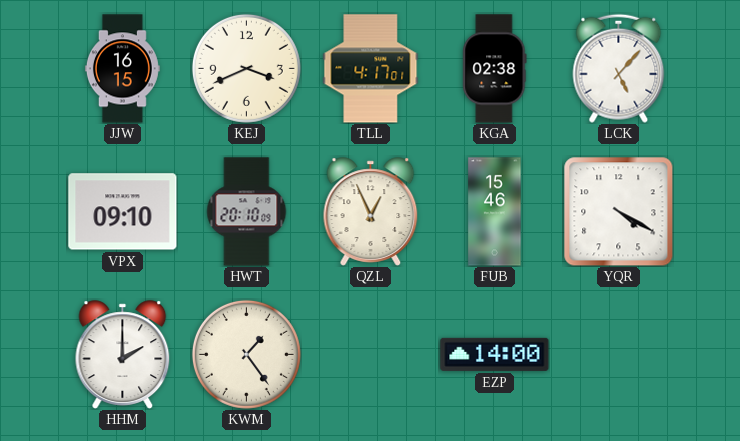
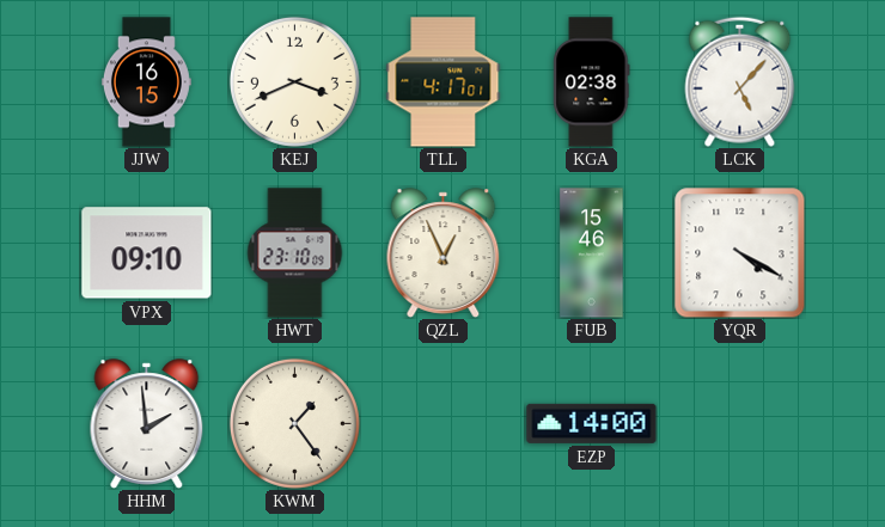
HWT: 20:10 -> 23:10
HHM: 2:00 -> 1:59
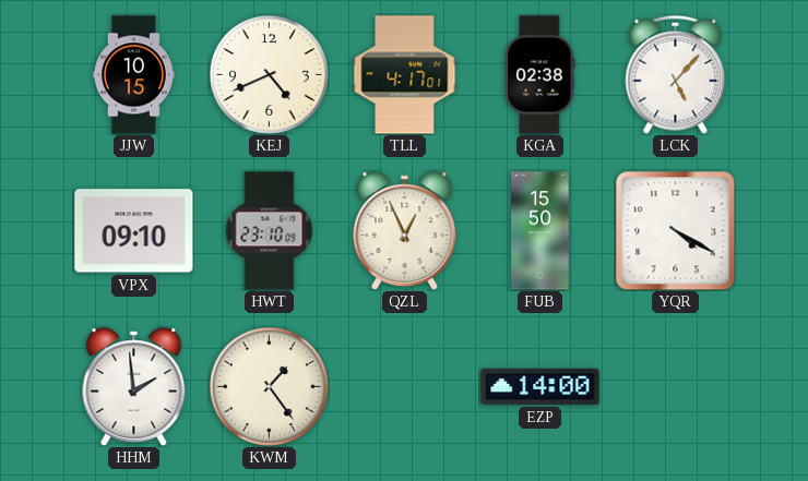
JJW: 16:15 -> 10:15
KEJ: 3:41 -> 4:41
FUB: 15:46 -> 15:50
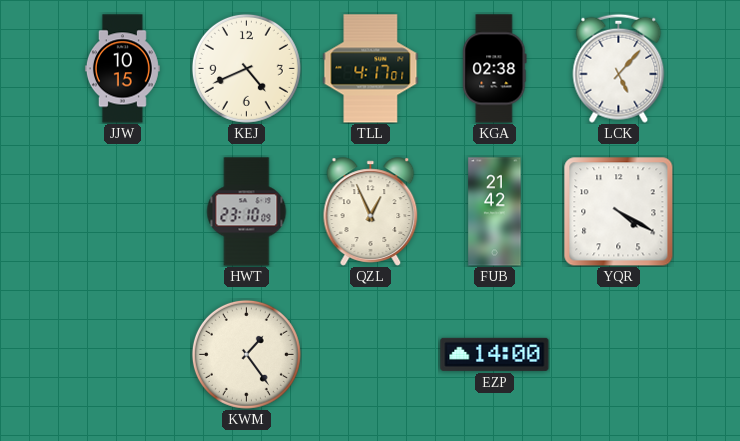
VPX: 09:10 -> none
FUB: 15:50 -> 21:42
HHM: 1:59 -> none
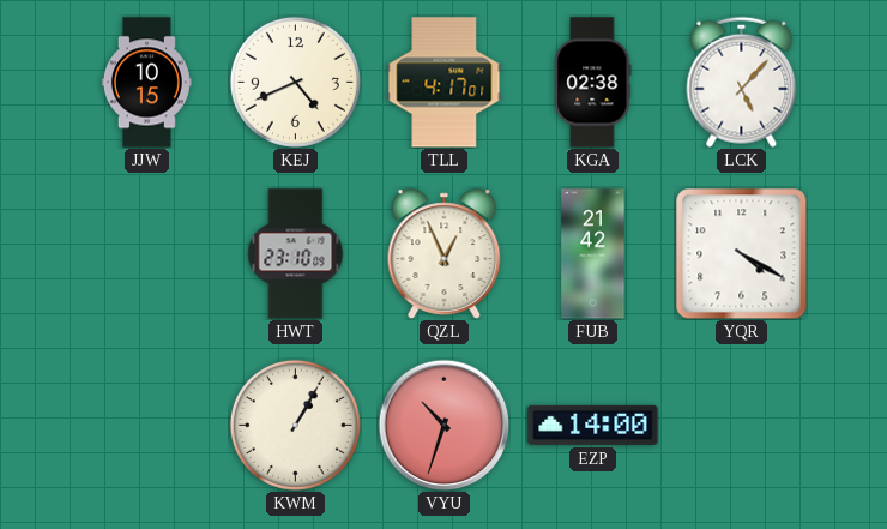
KWM: 1:24 -> 1:05
VYU: none -> 10:33
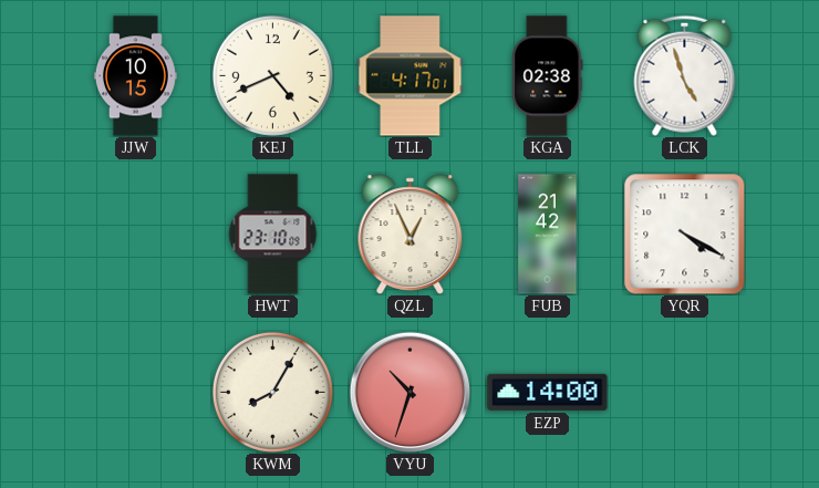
LCK: 5:07 -> 4:57
KWM: 1:05 -> 8:05
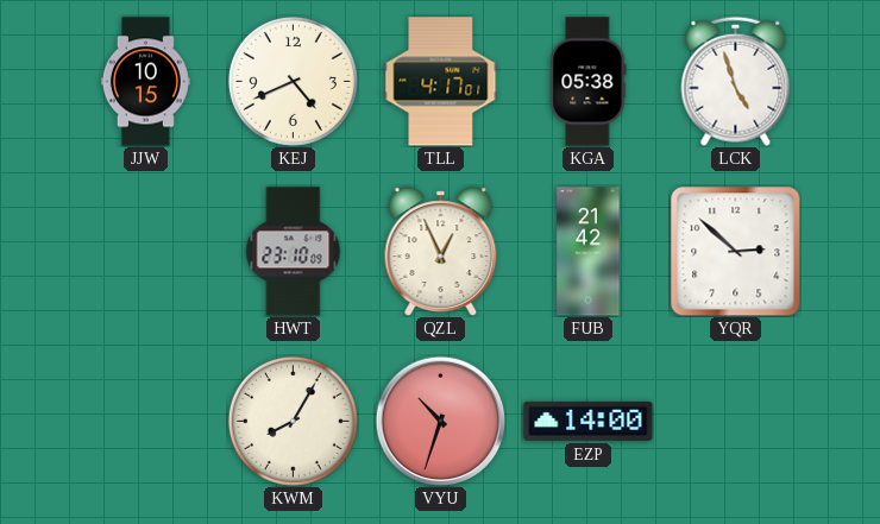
KGA: 02:38 -> 05:38
YQR: 4:20 -> 2:52
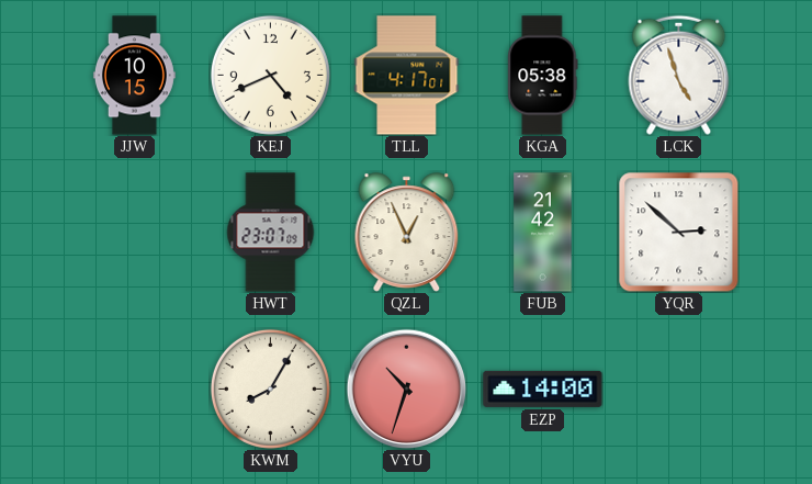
HWT: 23:10 -> 23:07
